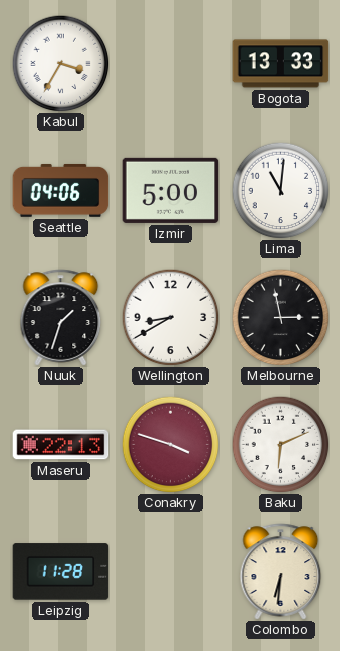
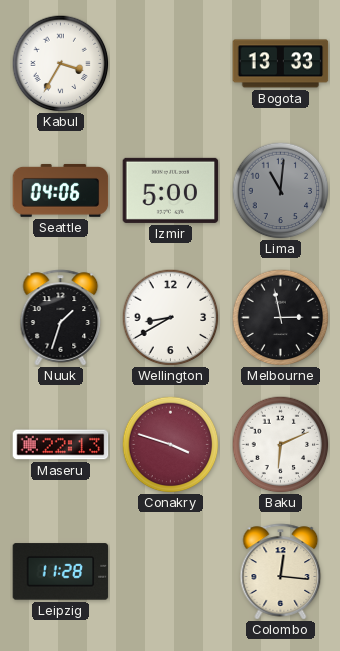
Lima dial: white -> grey
Colombo: 6:31 -> 12:16
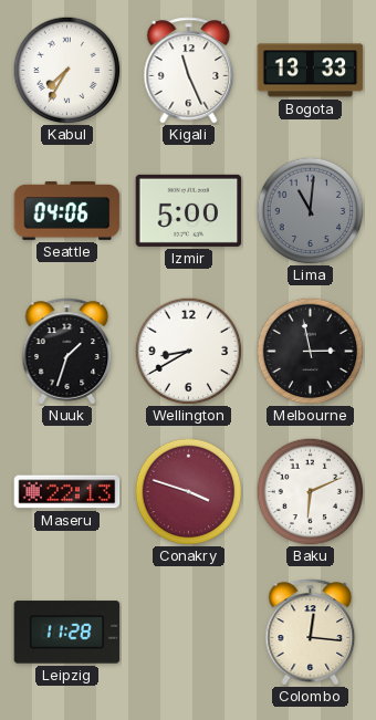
Kabul: 3:35 -> 7:35
Kigali: none -> 11:26
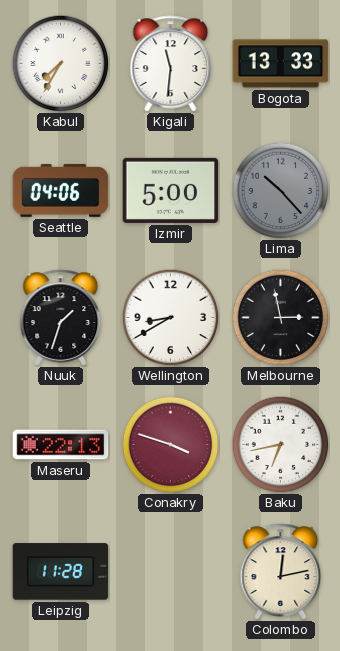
Kigali: 11:26 -> 11:31
Lima: 11:01 -> 10:23
Baku: 6:11 -> 6:43
Colombo: 12:16 -> 12:13
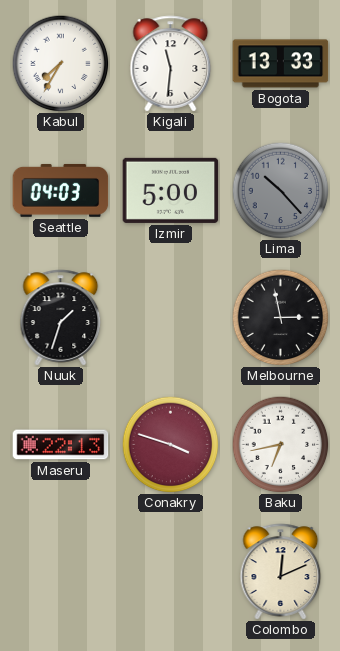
Seattle: 04:06 -> 04:03
Wellington: 8:40 -> none
Leipzig: 11:28 -> none
Colombo: 12:13 -> 12:11
